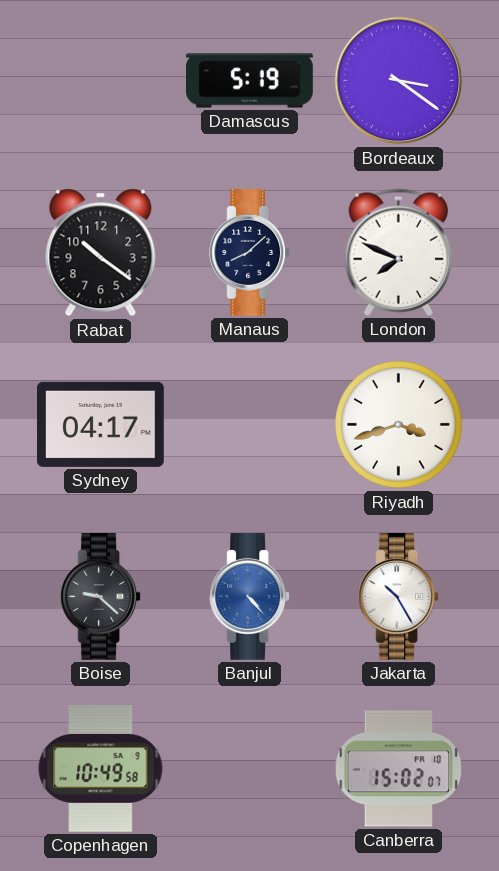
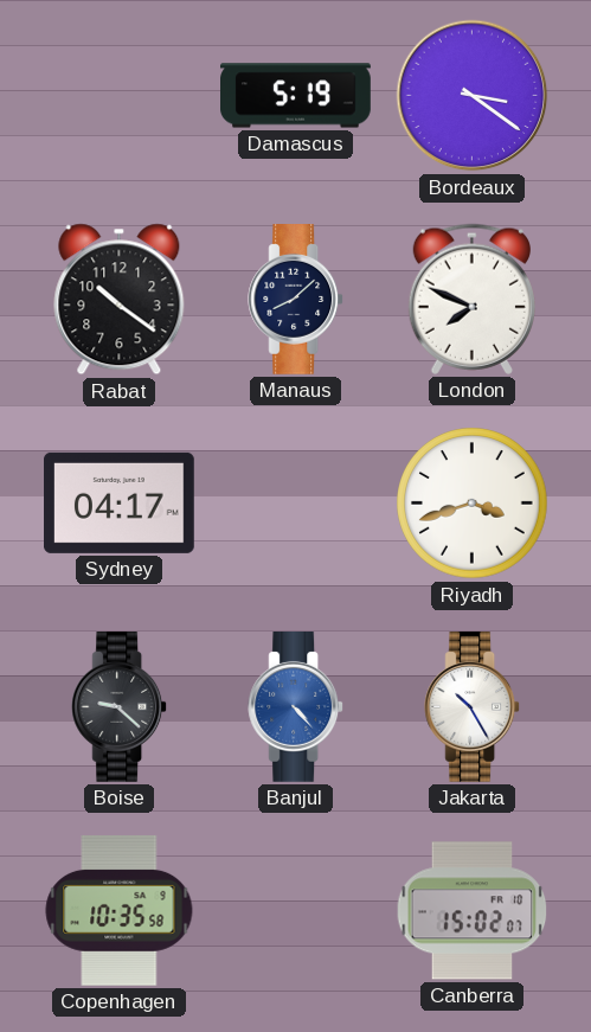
Copenhagen: 10:49 -> 10:35
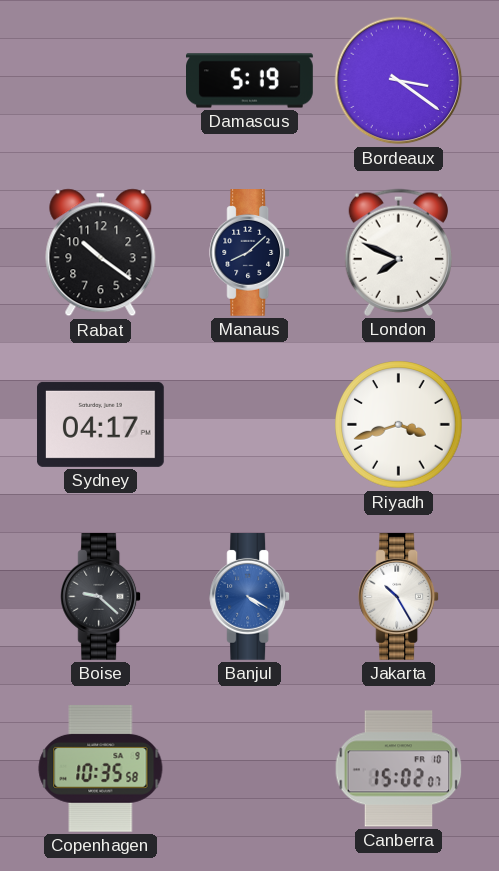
Banjul: 4:23 -> 4:20
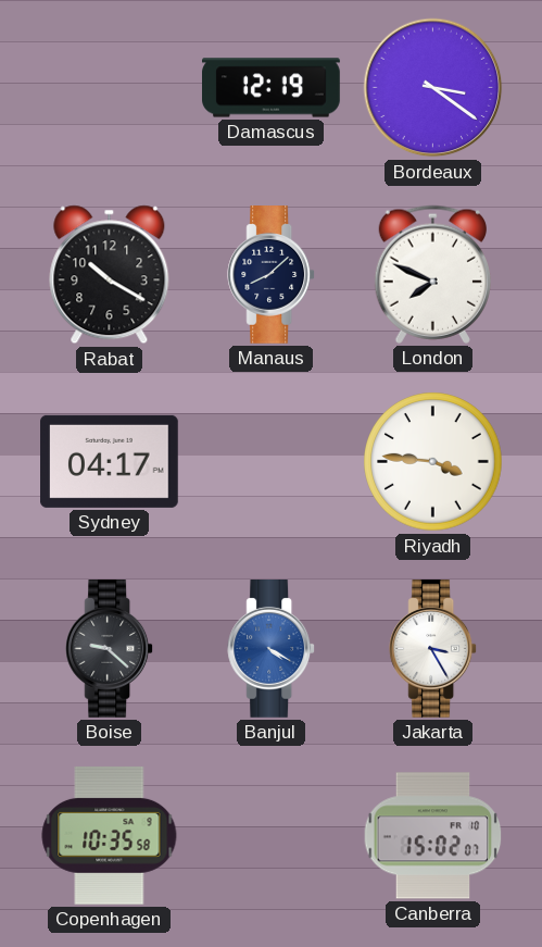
Damascus: 5:19 -> 12:19
Rabat: 10:21 -> 10:20
Riyadh: 3:42 -> 3:46
Jakarta: 10:25 -> 3:25
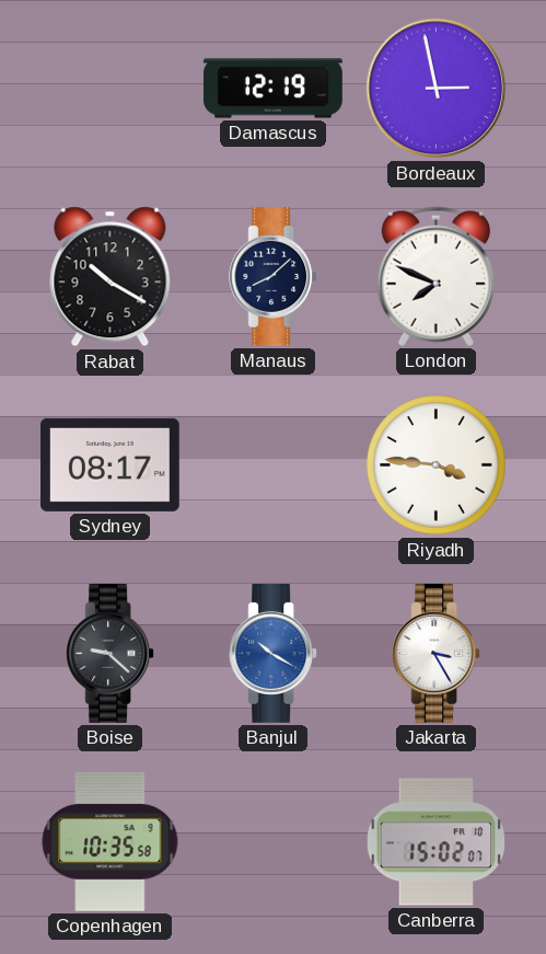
Bordeaux: 3:21 -> 2:58
Sydney: 04:17 -> 08:17
Banjul: 4:20 -> 10:20
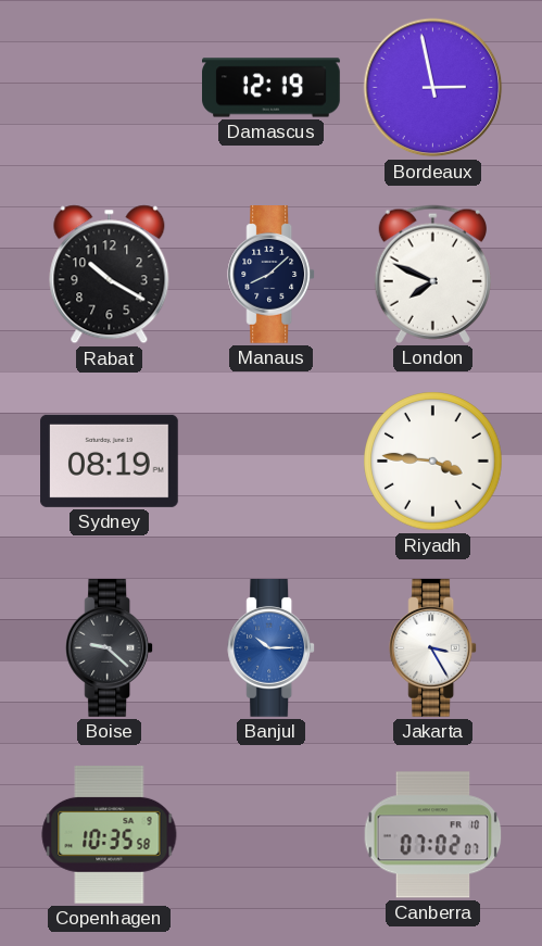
Sydney: 08:17 -> 08:19
Banjul: 10:20 -> 10:15
Canberra: 15:02 -> 07:02
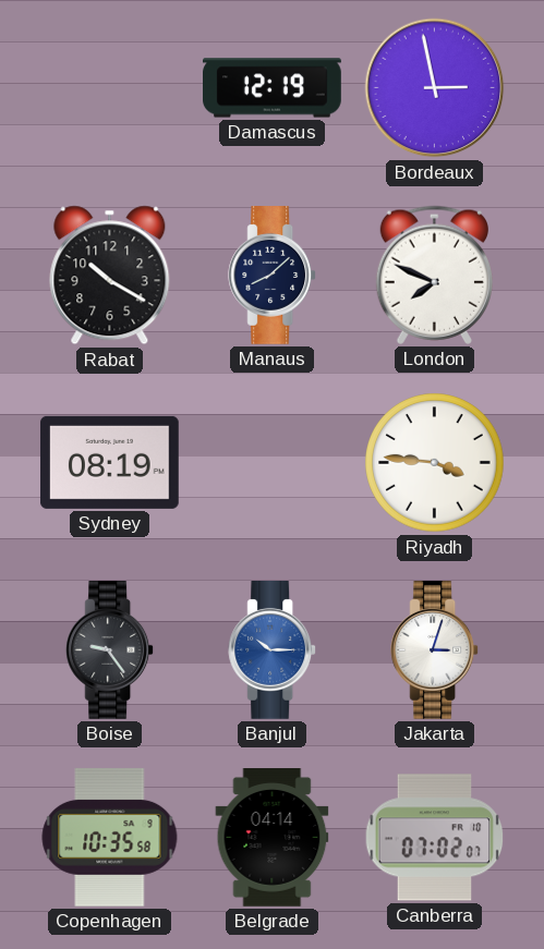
Boise: 9:22 -> 9:24
Jakarta: 3:25 -> 3:03
Belgrade: none -> 04:14
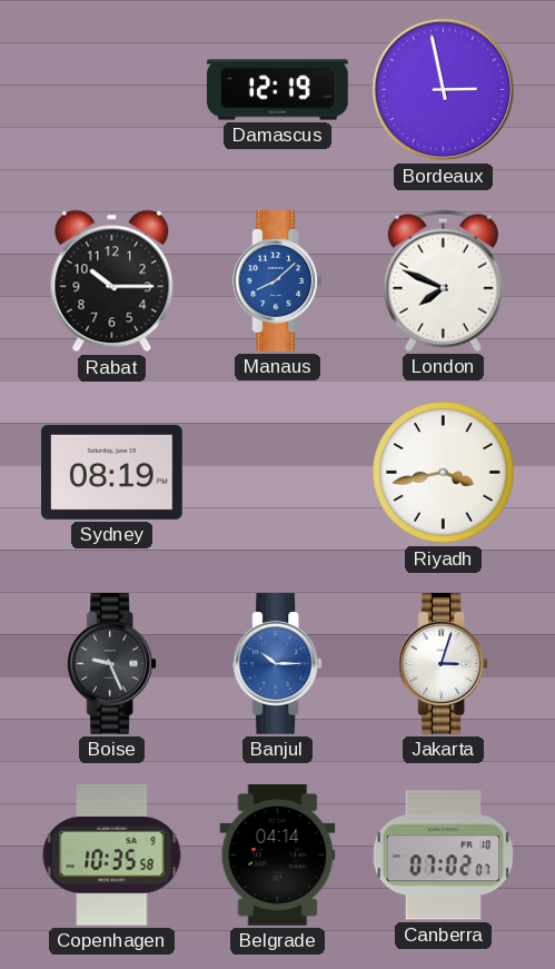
Rabat: 10:20 -> 10:15
Manaus dial: navy -> blue
Riyadh: 3:46 -> 3:43
Boise: 9:24 -> 9:26
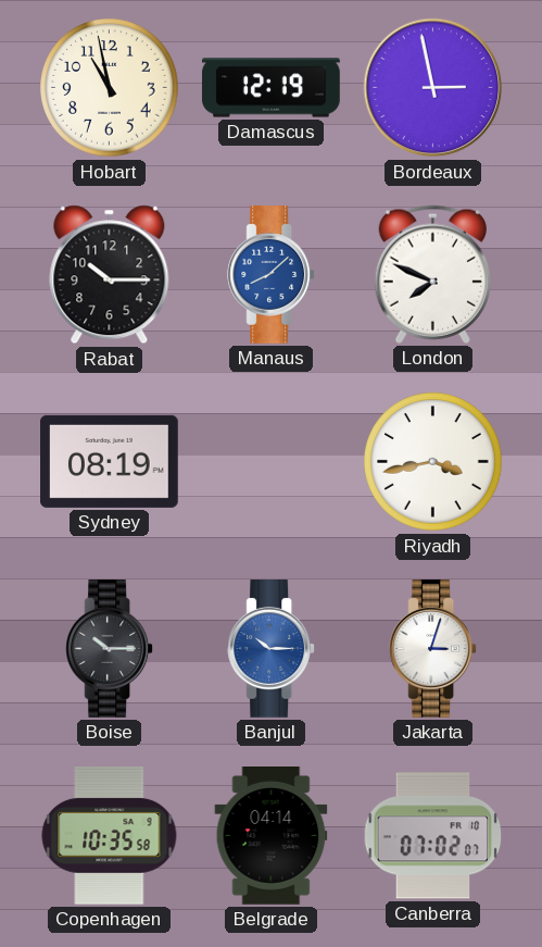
Hobart: none -> 10:58
Boise: 9:26 -> 10:15
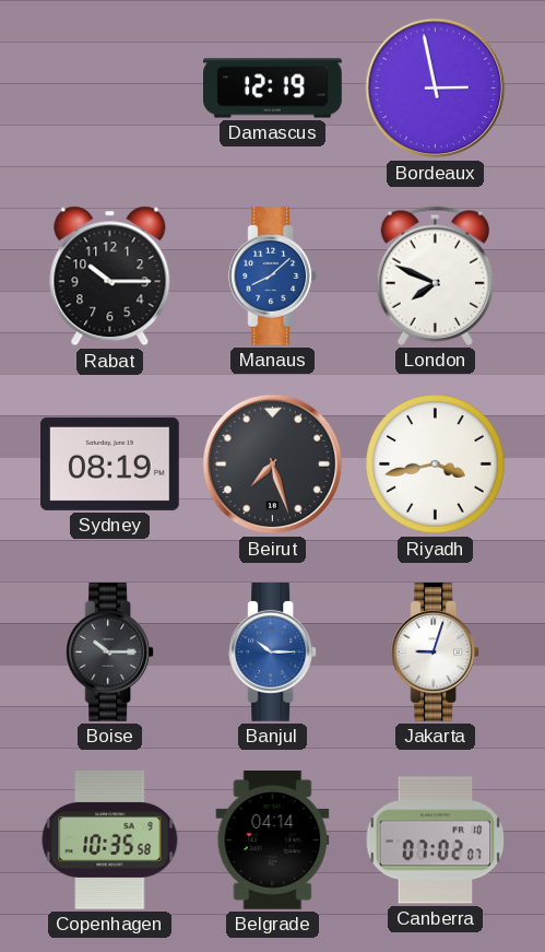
Hobart: 10:58 -> none
Beirut: none -> 7:27
Jakarta: 3:03 -> 9:03
